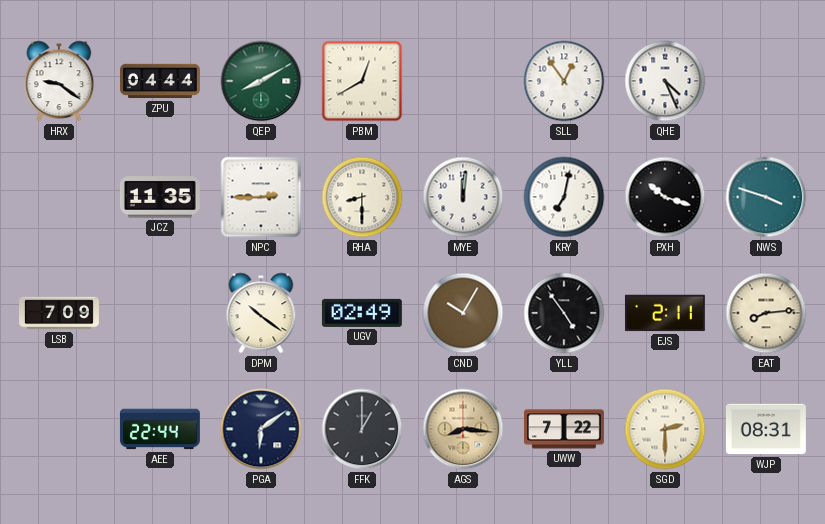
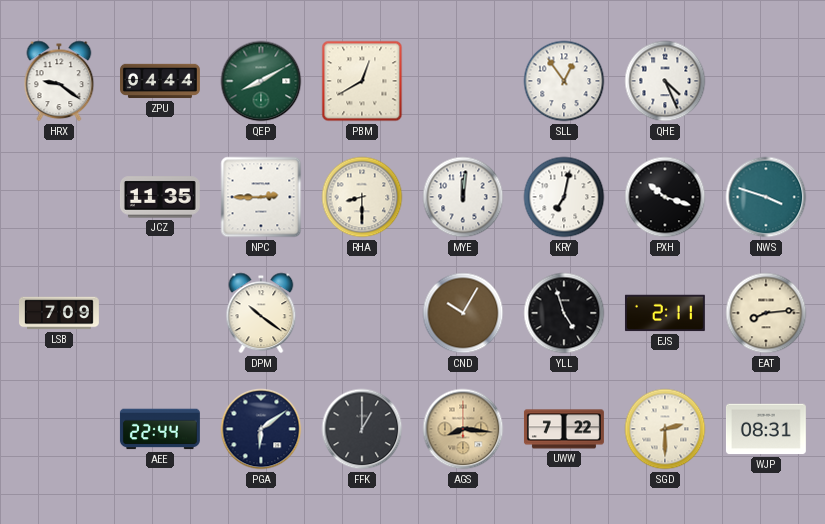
UGV: 02:49 -> none
YLL: 4:54 -> 4:57
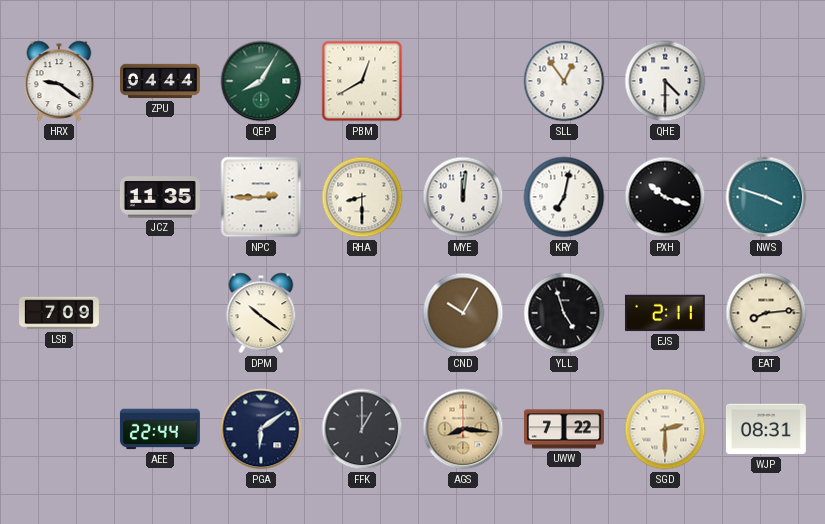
QEP: 8:10 -> 8:05
QHE: 4:26 -> 4:30
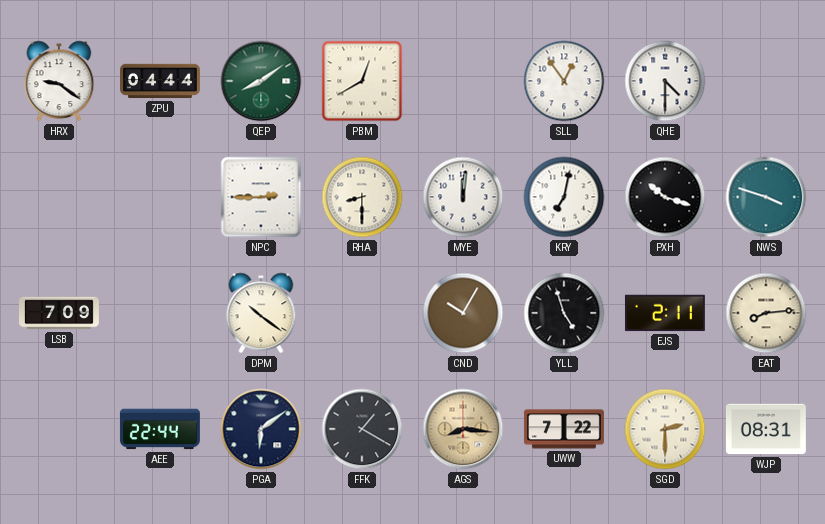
QEP: 8:05 -> 8:09
JCZ: 11:35 -> none
FFK: 1:00 -> 1:20
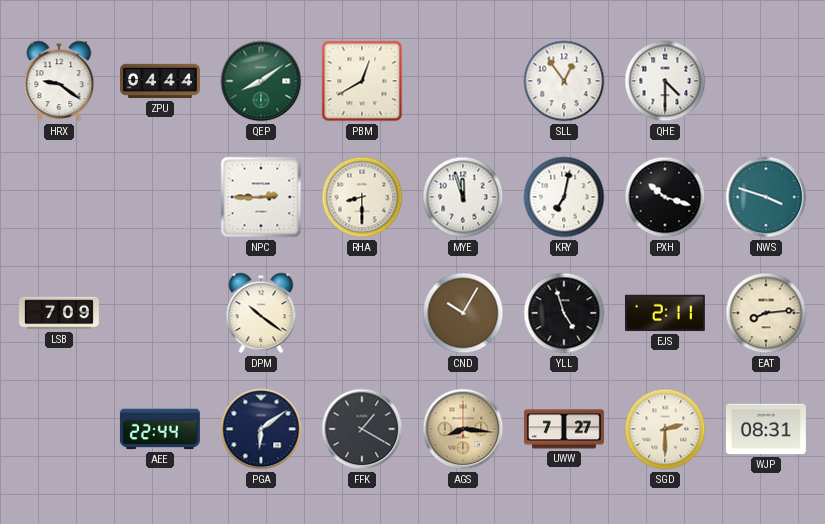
MYE: 12:01 -> 11:57
UWW: 7:22 -> 7:27
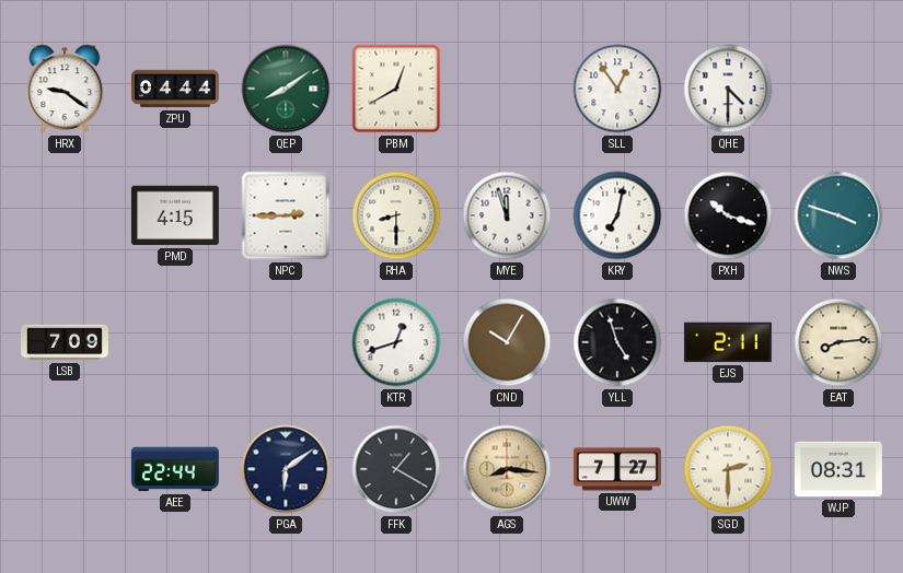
PMD: none -> 4:15
DPM: 10:21 -> none
KTR: none -> 12:42
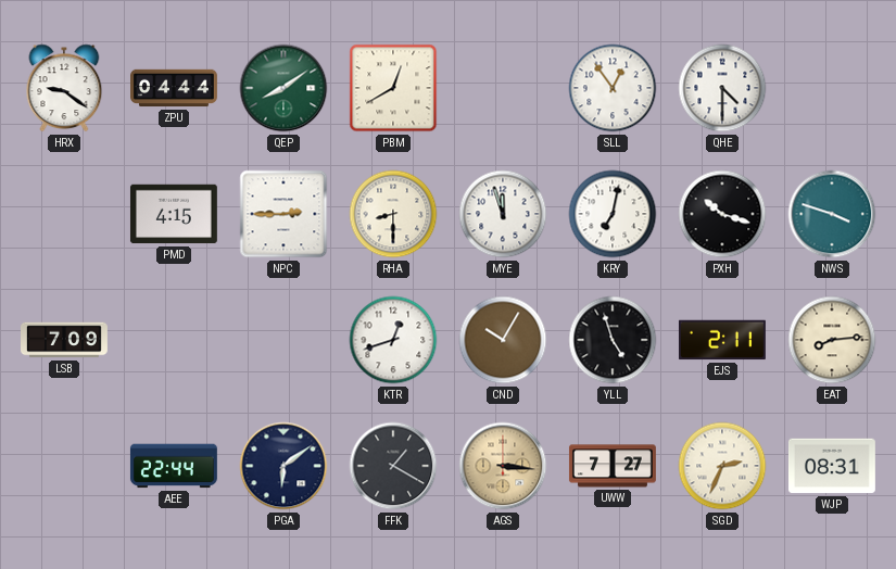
AGS: 8:16 -> 3:16
SGD: 2:30 -> 2:34
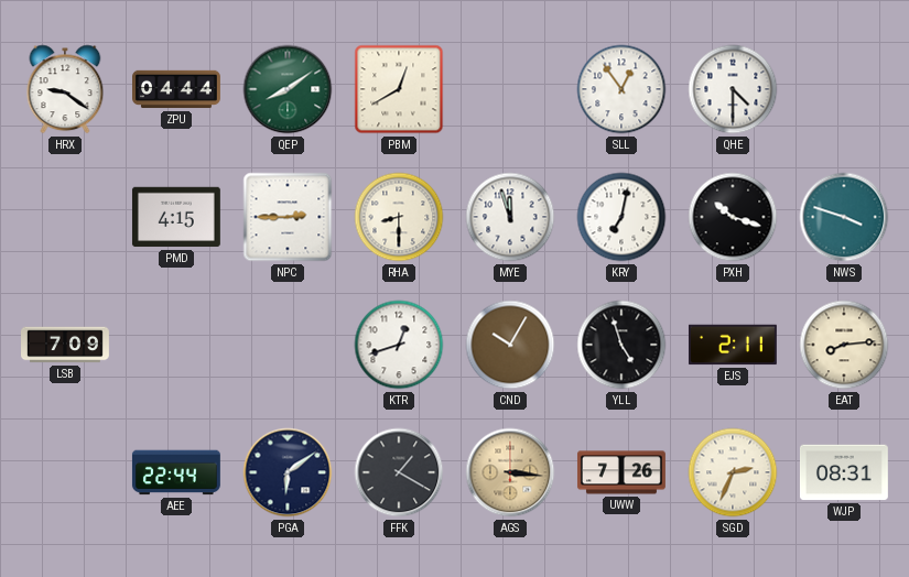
UWW: 7:27 -> 7:26
